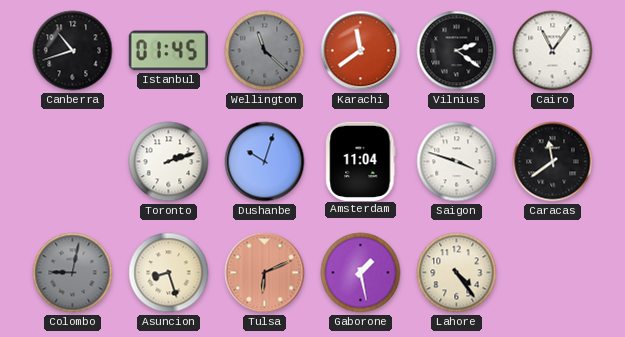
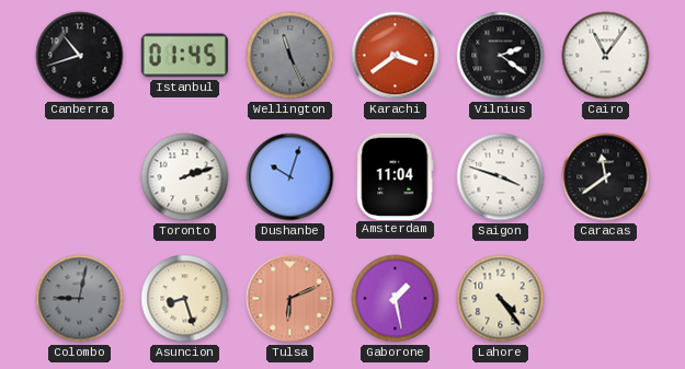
Wellington: 11:22 -> 11:26
Karachi: 11:39 -> 3:39
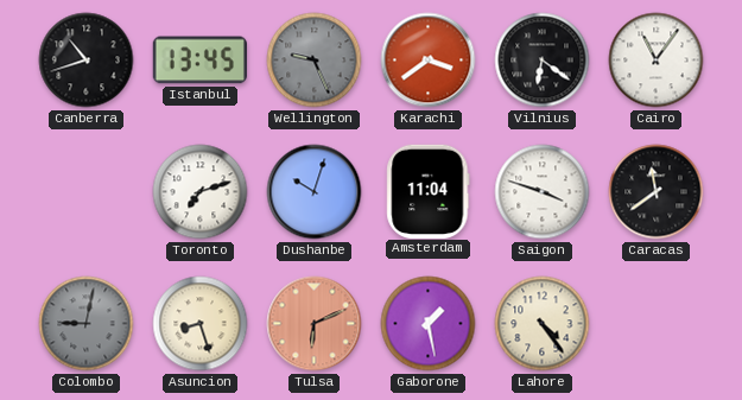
Istanbul: 01:45 -> 13:45
Wellington: 11:26 -> 9:26
Vilnius: 2:21 -> 6:21
Toronto: 2:12 -> 7:12
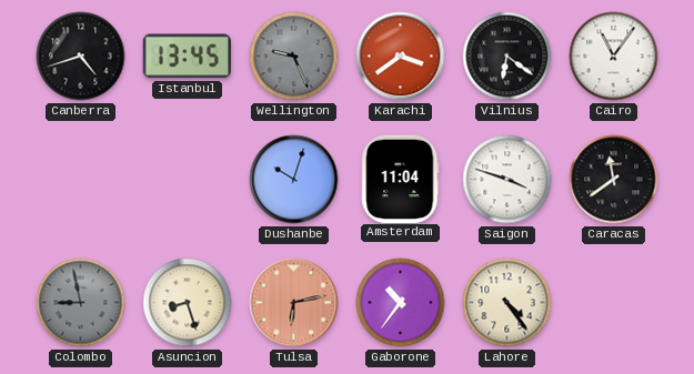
Canberra: 10:42 -> 4:42
Toronto: 7:12 -> none
Colombo: 9:02 -> 8:58
Tulsa: 6:11 -> 6:13
Gaborone: 1:28 -> 10:36
